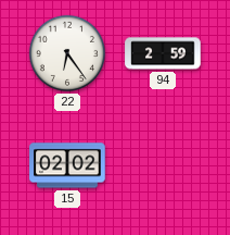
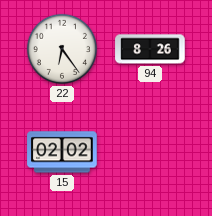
94: 2:59 -> 8:26
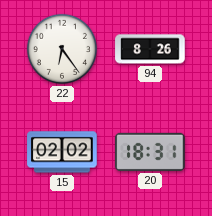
20: none -> 18:31
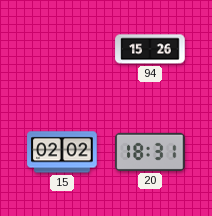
22: 6:24 -> none
94: 8:26 -> 15:26
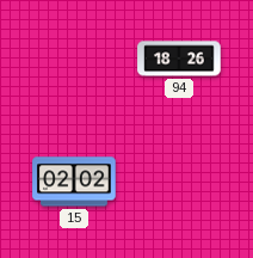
94: 15:26 -> 18:26
20: 18:31 -> none
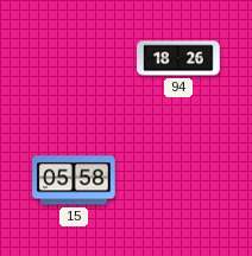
15: 02:02 -> 05:58
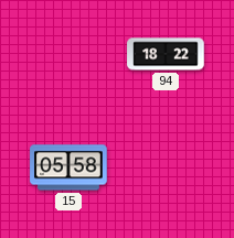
94: 18:26 -> 18:22
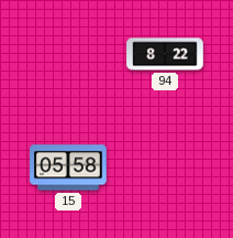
94: 18:22 -> 8:22
